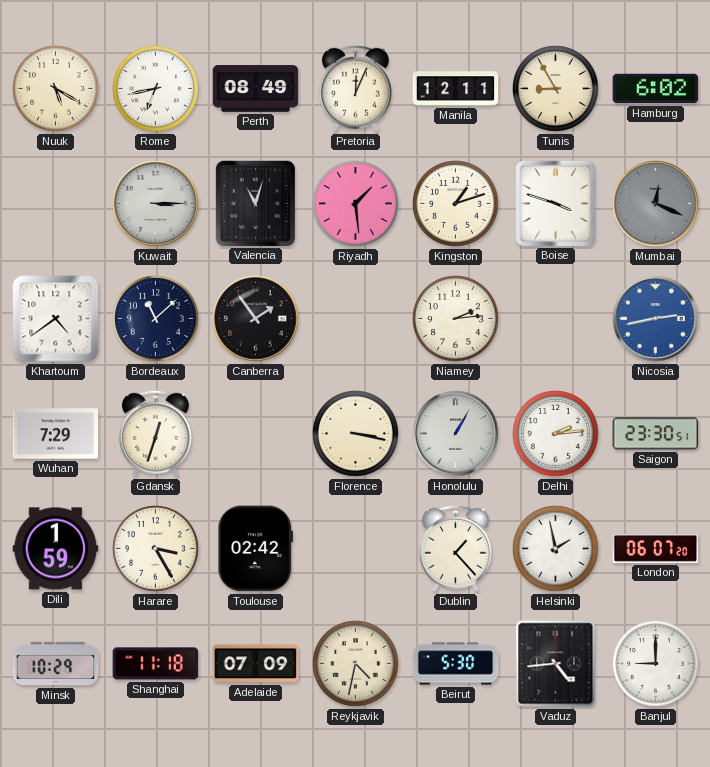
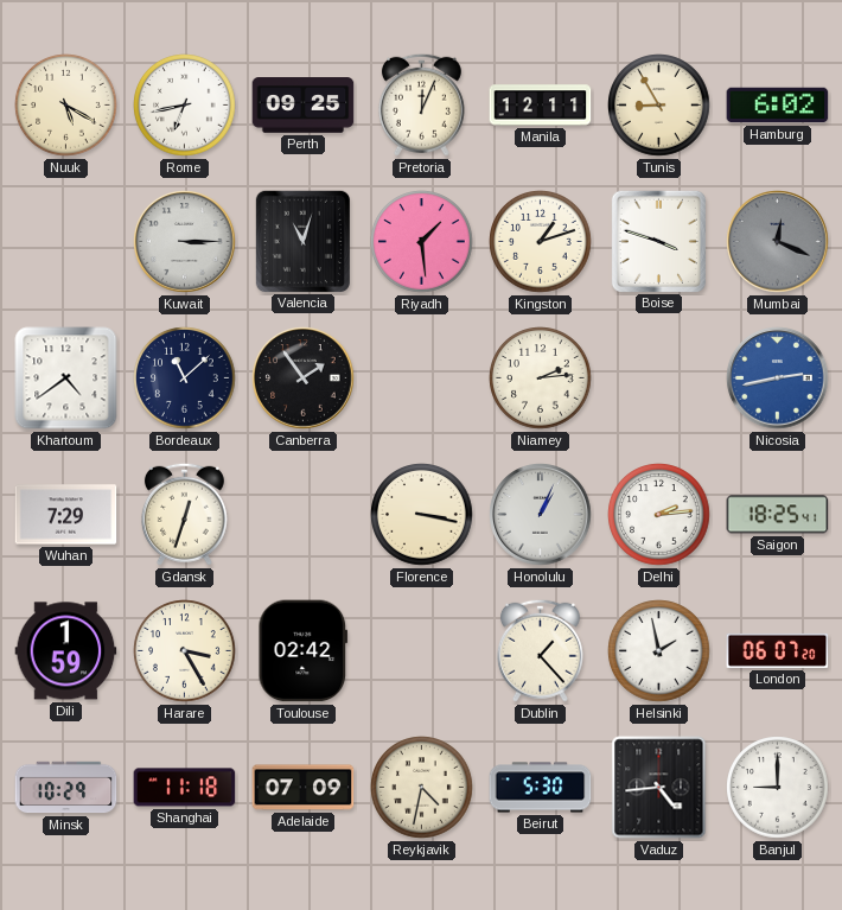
Perth: 08:49 -> 09:25
Honolulu: 1:05 -> 1:04
Saigon: 23:30 -> 18:25
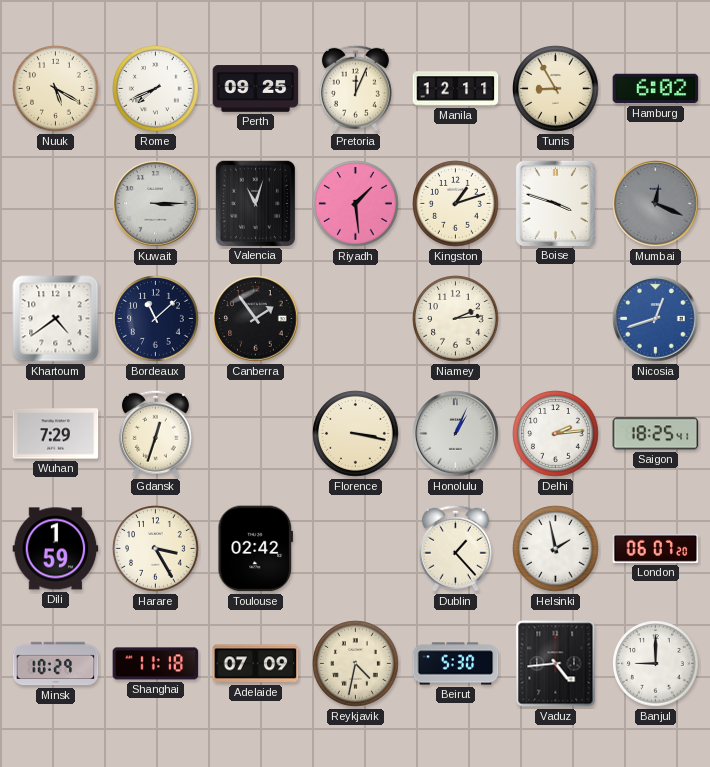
Rome: 6:43 -> 7:41
Nicosia: 2:43 -> 12:42
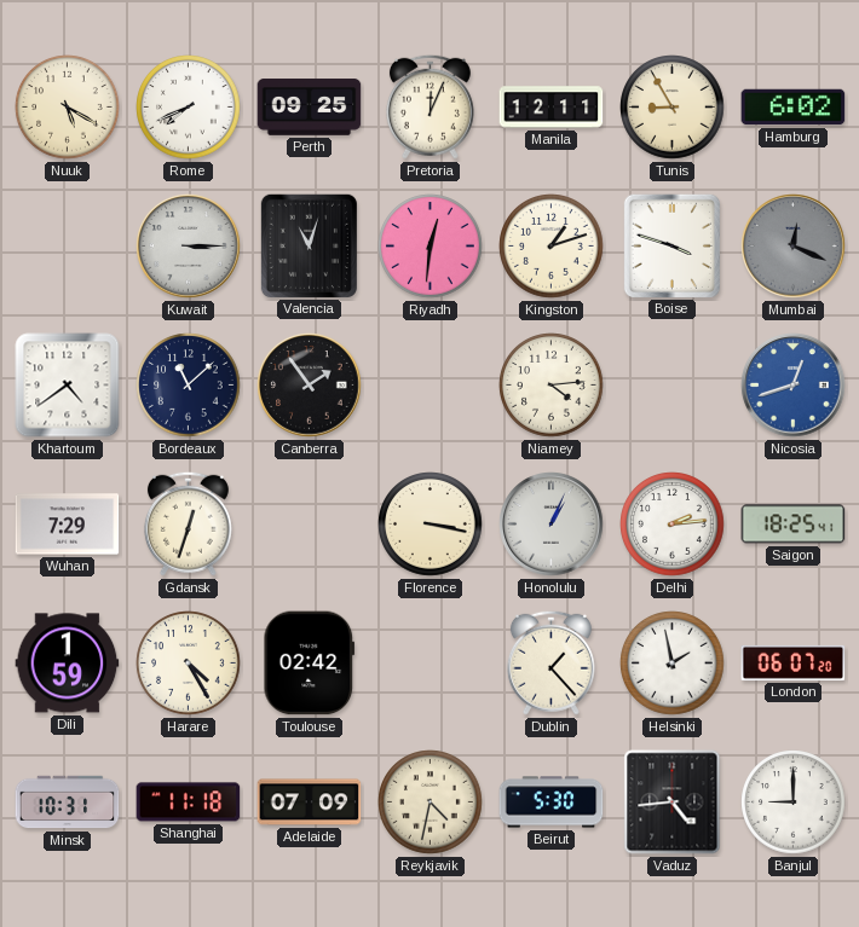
Riyadh: 1:29 -> 12:31
Niamey: 2:14 -> 4:14
Harare: 3:25 -> 4:25
Minsk: 10:29 -> 10:31
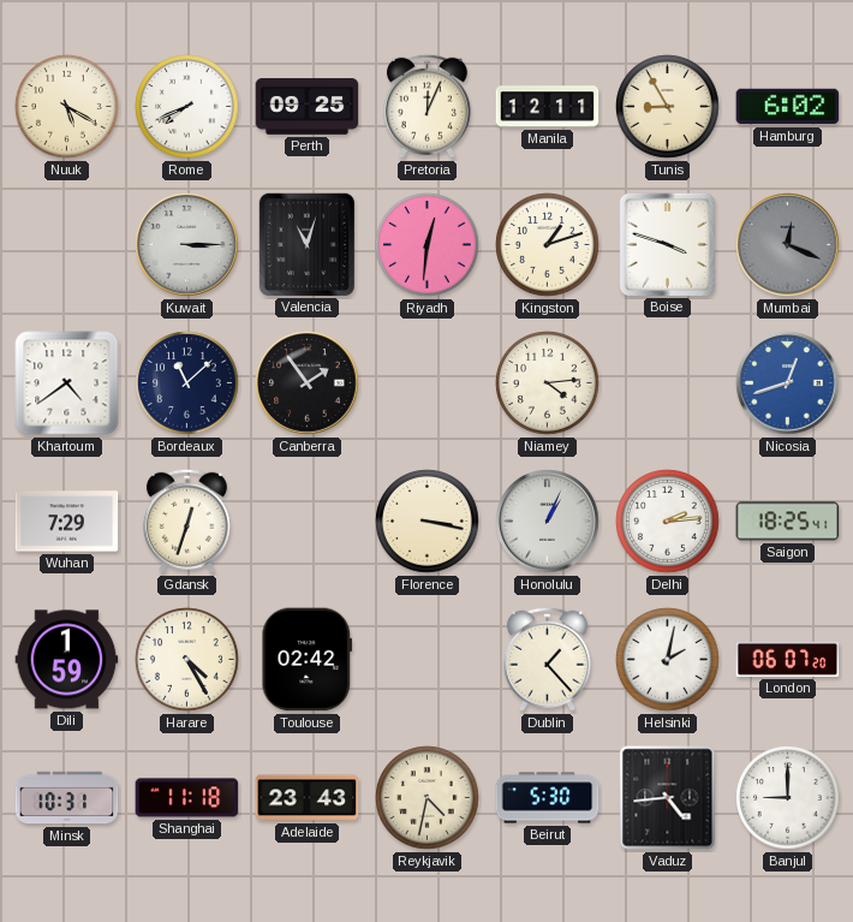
Helsinki: 1:58 -> 2:02
Adelaide: 07:09 -> 23:43
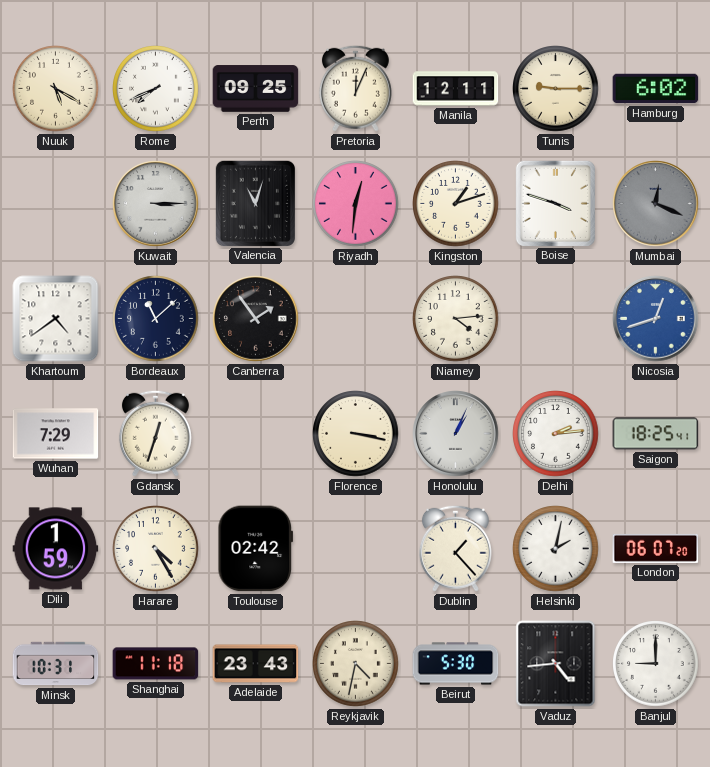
Tunis: 8:55 -> 9:15
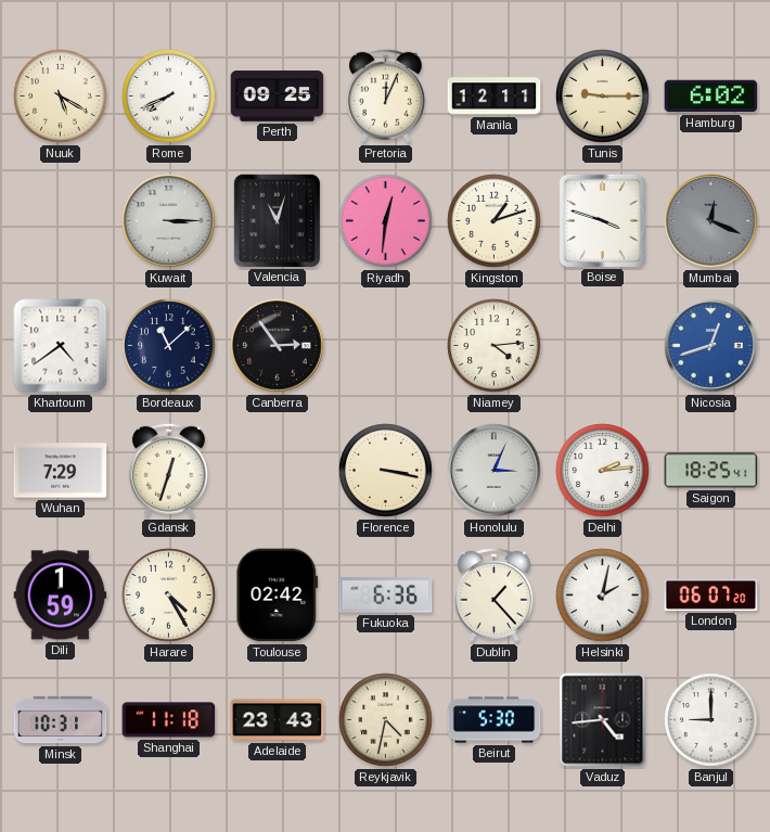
Canberra: 1:54 -> 2:54
Honolulu: 1:04 -> 3:04
Fukuoka: none -> 6:36
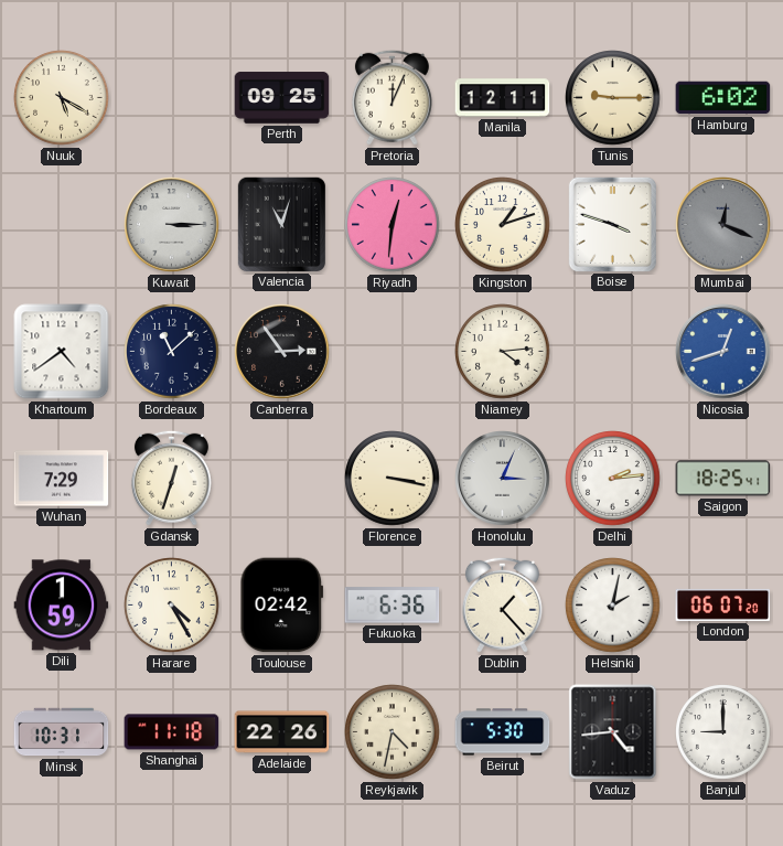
Rome: 7:41 -> none
Adelaide: 23:43 -> 22:26
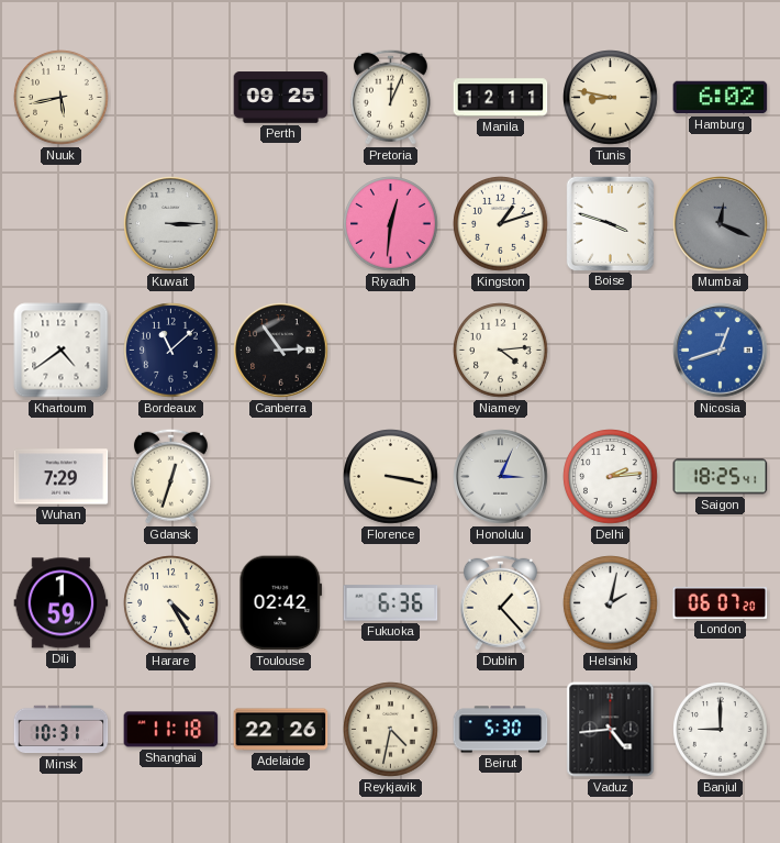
Nuuk: 5:20 -> 5:43
Tunis: 9:15 -> 8:47
Valencia: 11:03 -> none
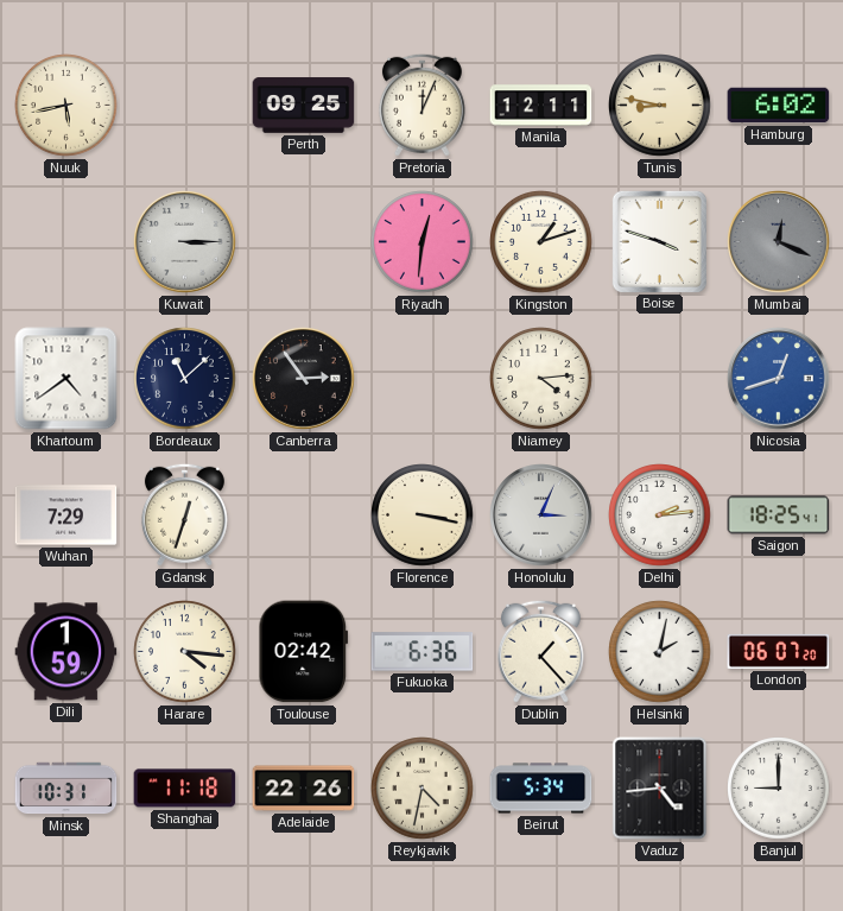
Harare: 4:25 -> 4:16
Beirut: 5:30 -> 5:34
